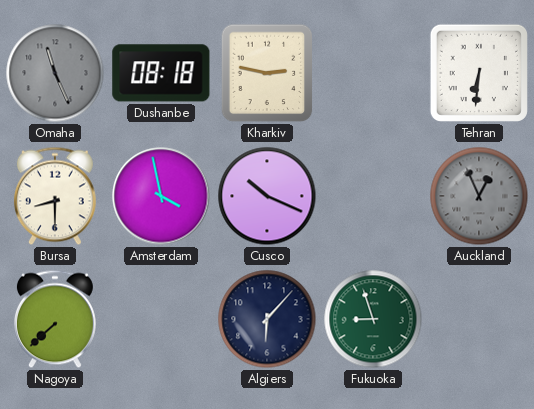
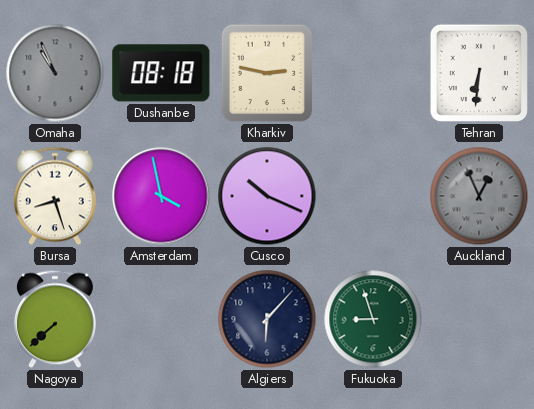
Omaha: 11:26 -> 10:56
Bursa: 8:30 -> 8:27
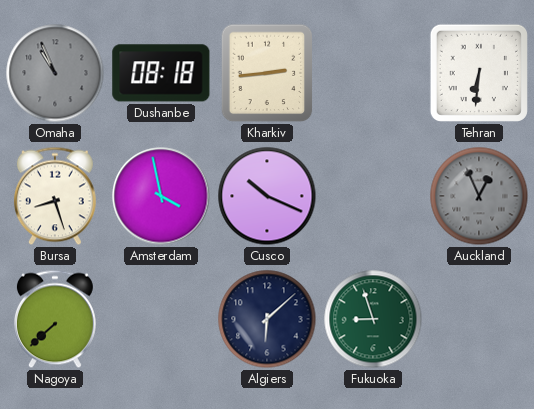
Kharkiv: 2:47 -> 2:44
Algiers: 6:07 -> 6:08
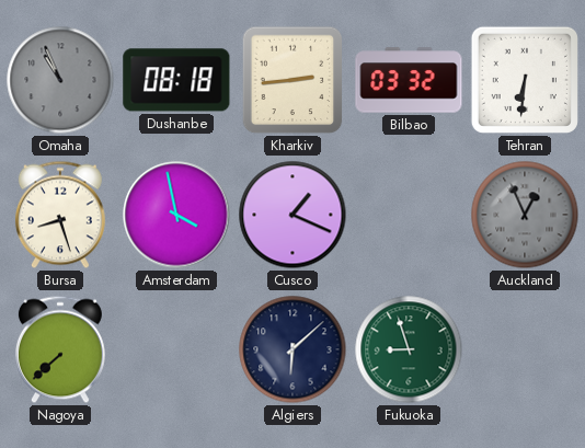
Bilbao: none -> 03:32
Cusco: 10:19 -> 1:19
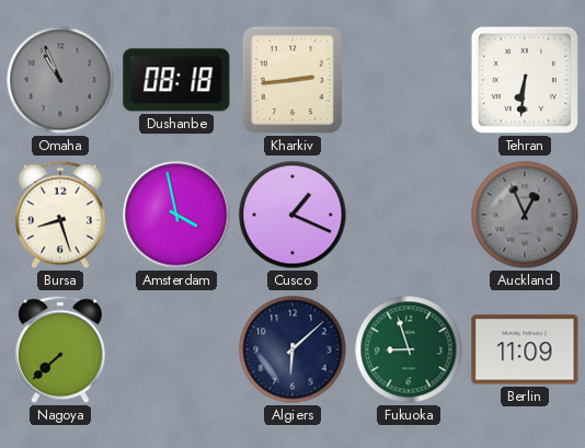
Bilbao: 03:32 -> none
Berlin: none -> 11:09
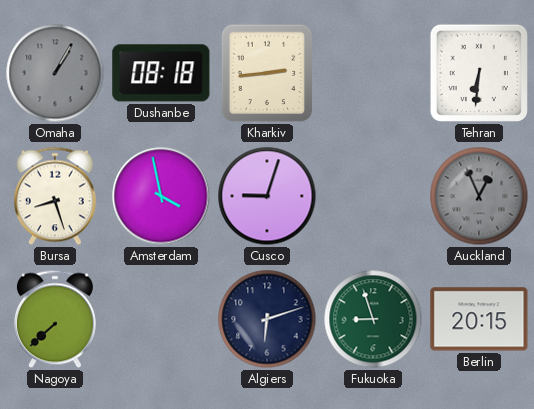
Omaha: 10:56 -> 1:05
Cusco: 1:19 -> 9:03
Algiers: 6:08 -> 6:12
Berlin: 11:09 -> 20:15
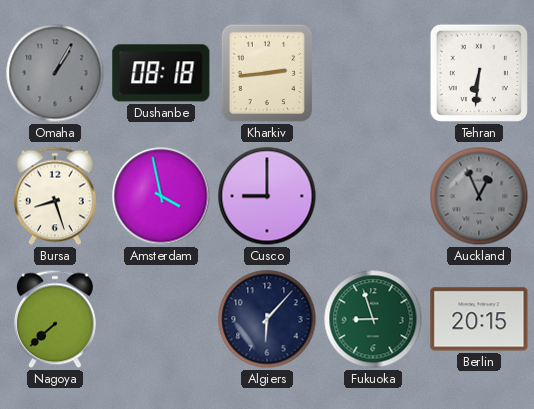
Cusco: 9:03 -> 9:00
Algiers: 6:12 -> 6:07
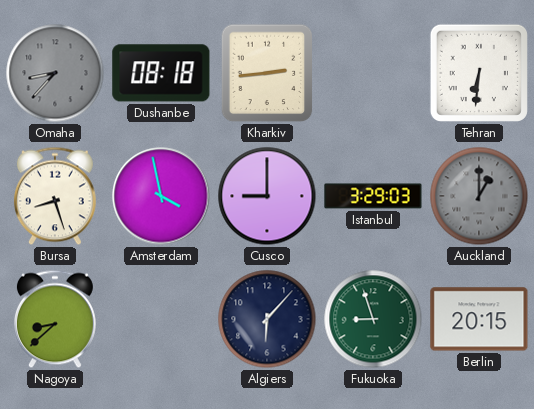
Omaha: 1:05 -> 8:37
Istanbul: none -> 3:29
Auckland: 12:56 -> 1:00
Nagoya: 7:38 -> 8:38
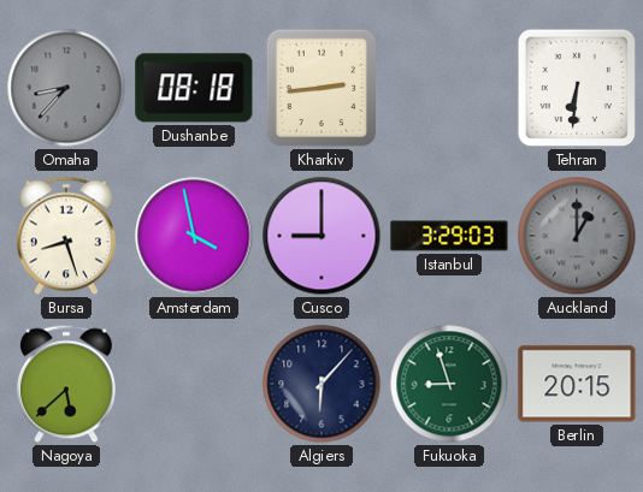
Nagoya: 8:38 -> 5:38
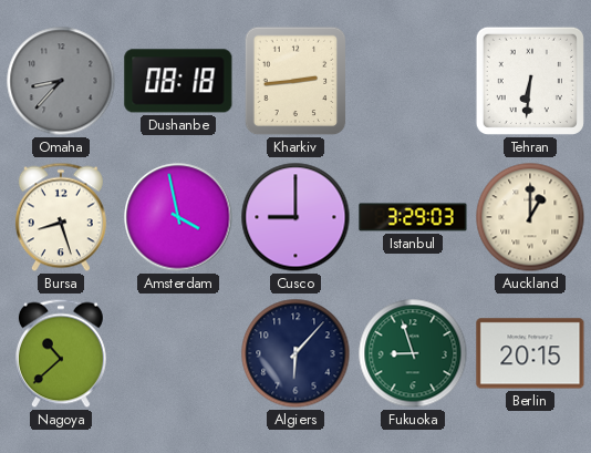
Auckland dial: grey -> cream
Nagoya: 5:38 -> 10:38
